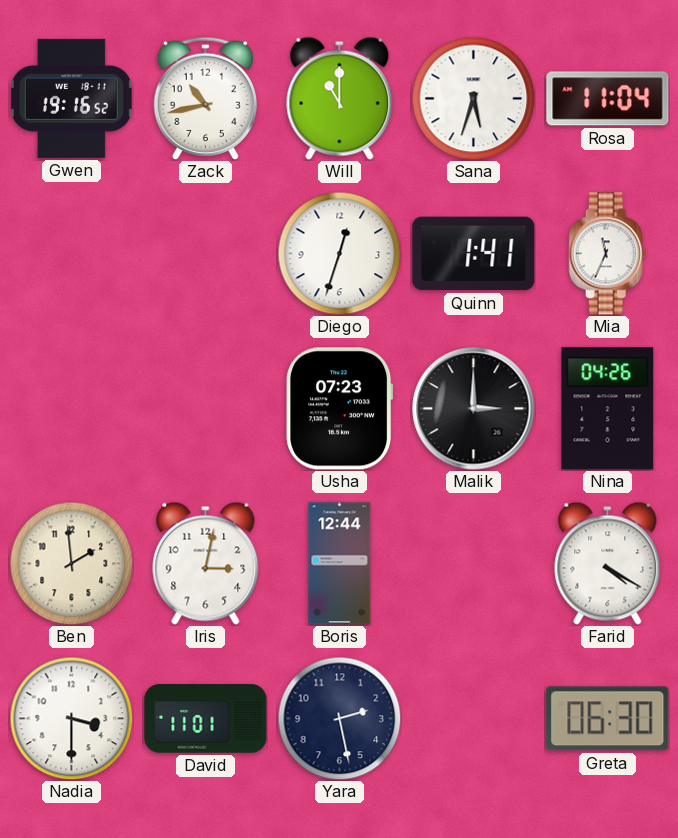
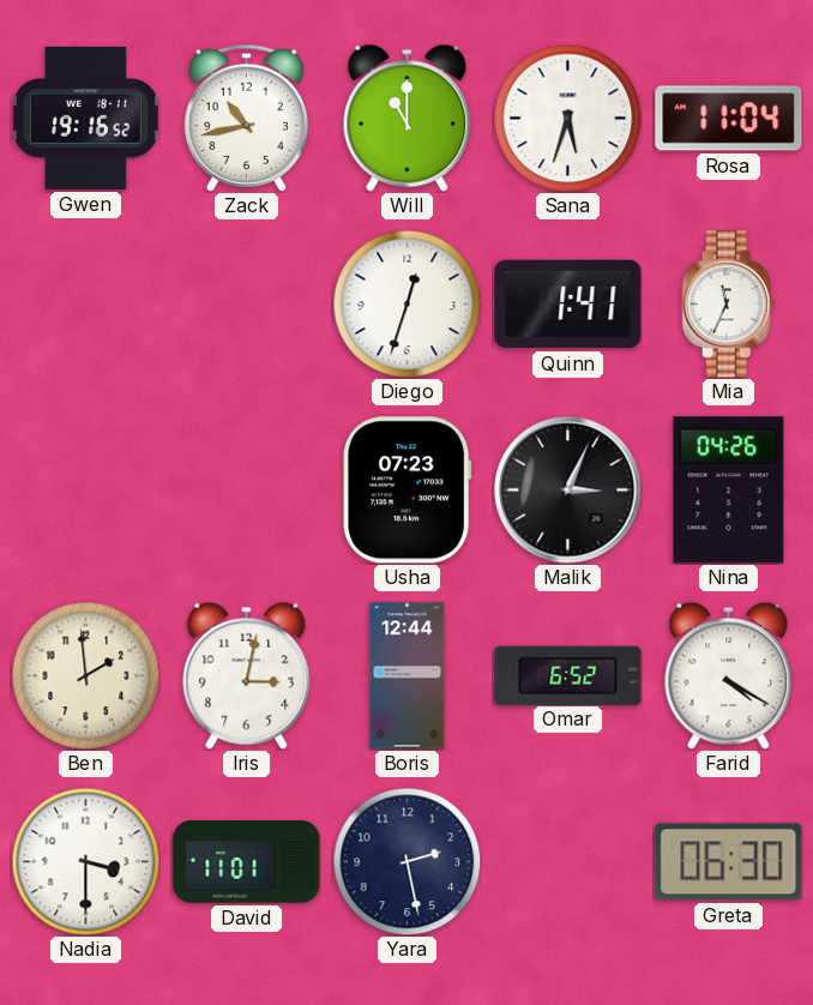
Malik: 3:00 -> 3:04
Omar: none -> 6:52
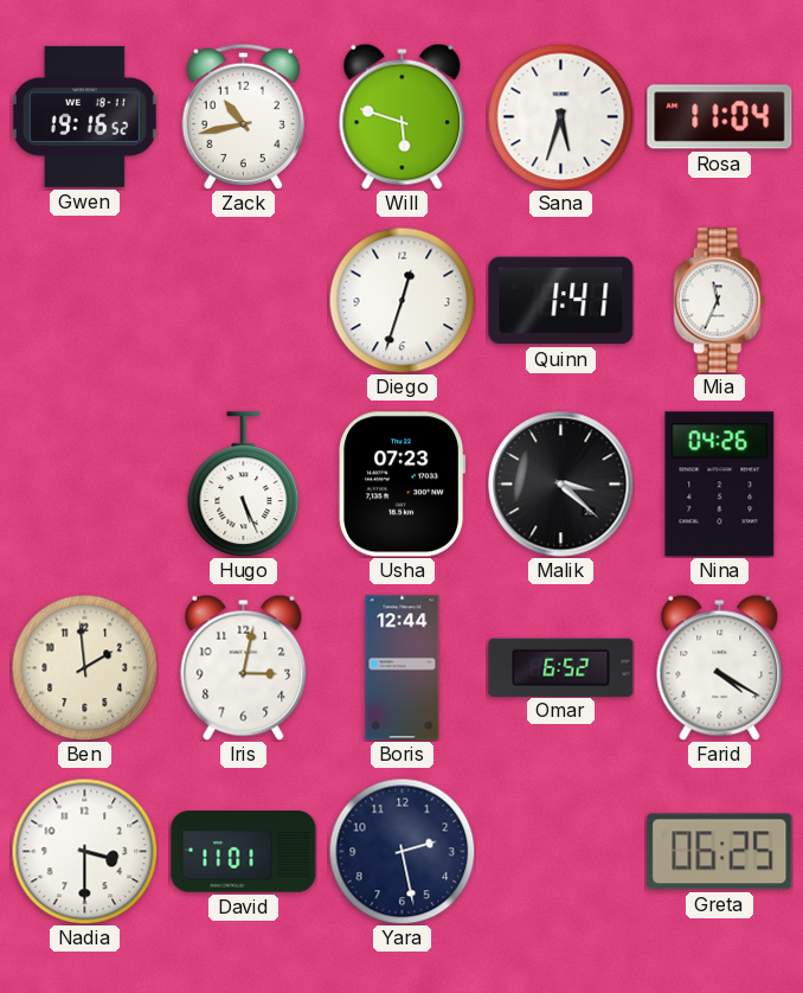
Will: 11:00 -> 5:48
Hugo: none -> 5:26
Malik: 3:04 -> 3:22
Greta: 06:30 -> 06:25
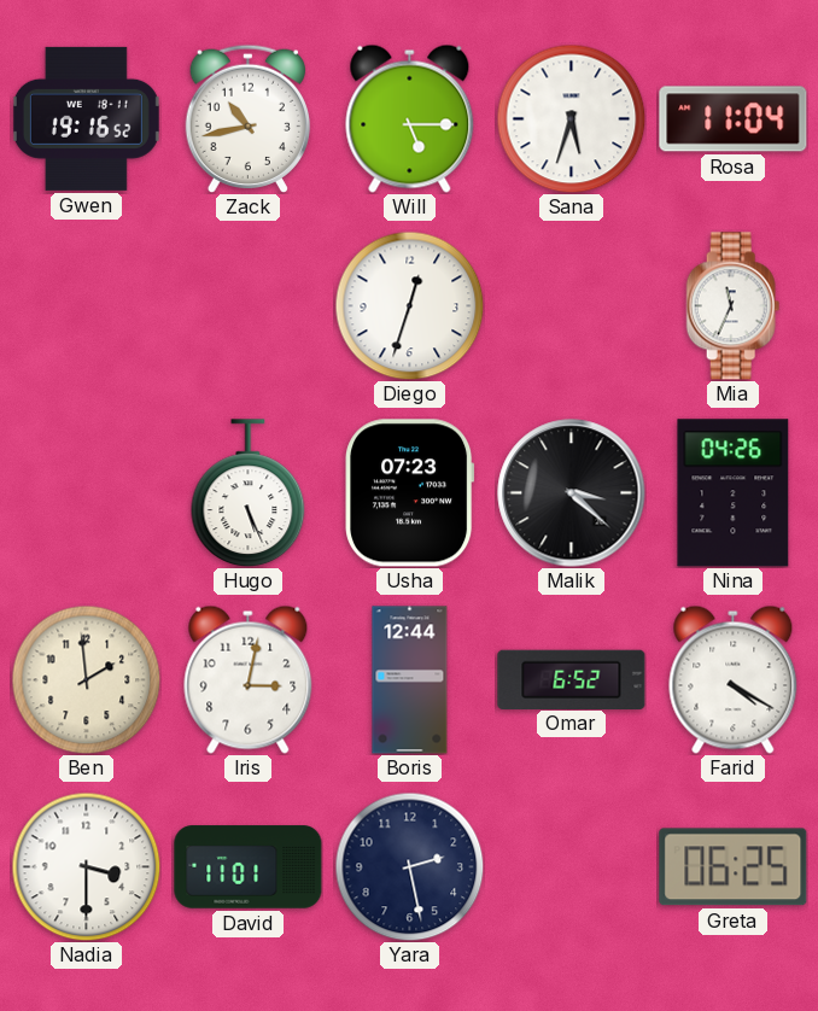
Will: 5:48 -> 5:15
Quinn: 1:41 -> none
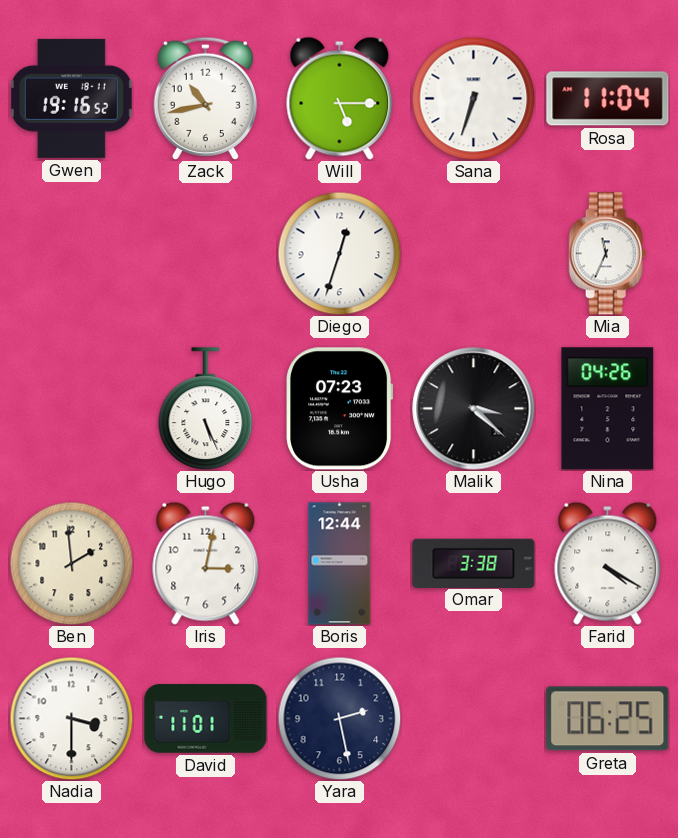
Sana: 5:33 -> 6:33
Omar: 6:52 -> 3:38
